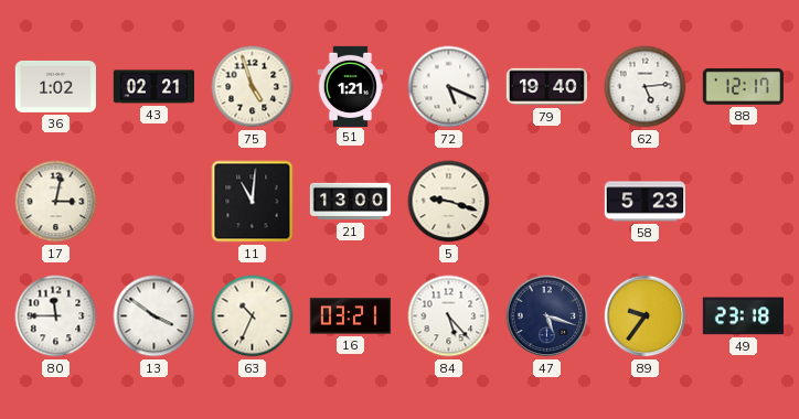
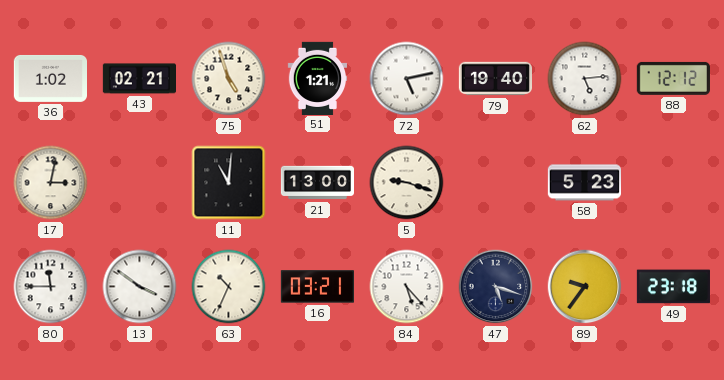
72: 5:19 -> 5:13
88: 12:17 -> 12:12
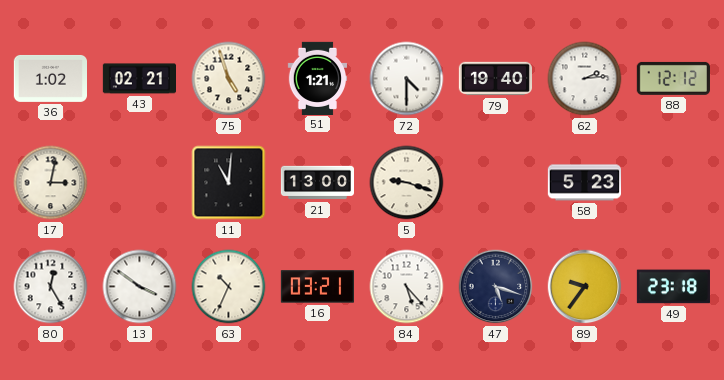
72: 5:13 -> 4:30
62: 5:14 -> 2:14
80: 11:45 -> 12:25
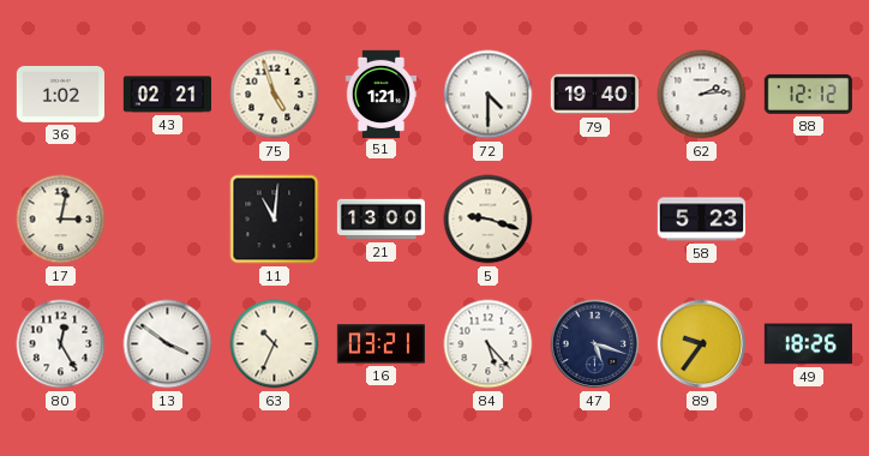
49: 23:18 -> 18:26
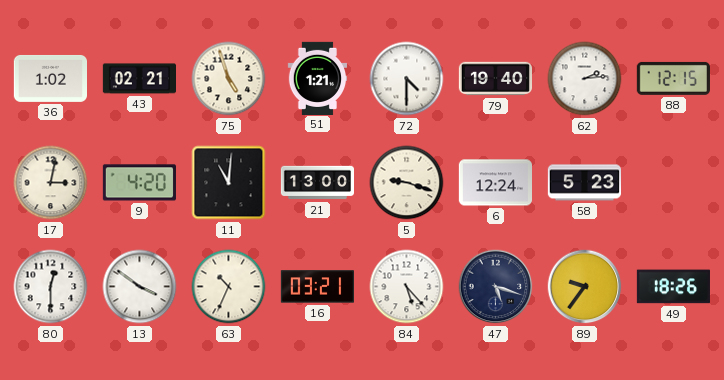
88: 12:12 -> 12:15
9: none -> 4:20
6: none -> 12:24
80: 12:25 -> 12:30
